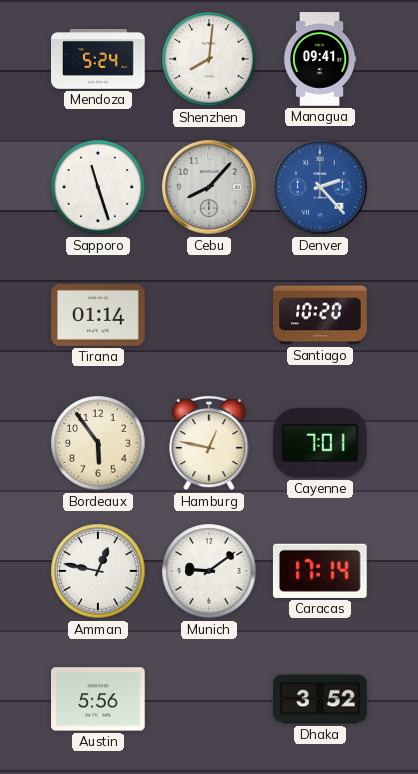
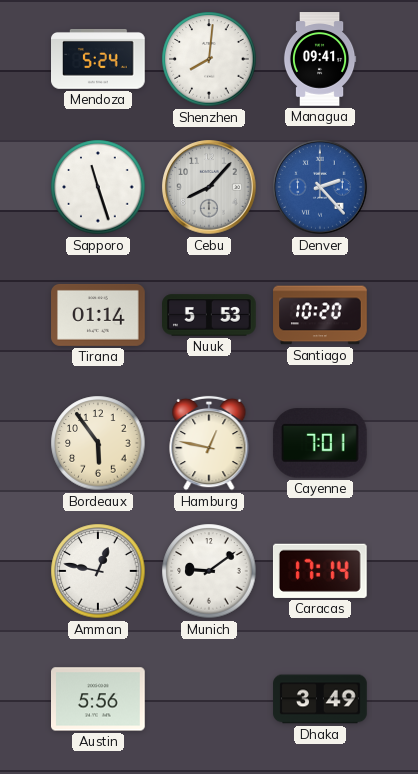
Nuuk: none -> 5:53
Dhaka: 3:52 -> 3:49
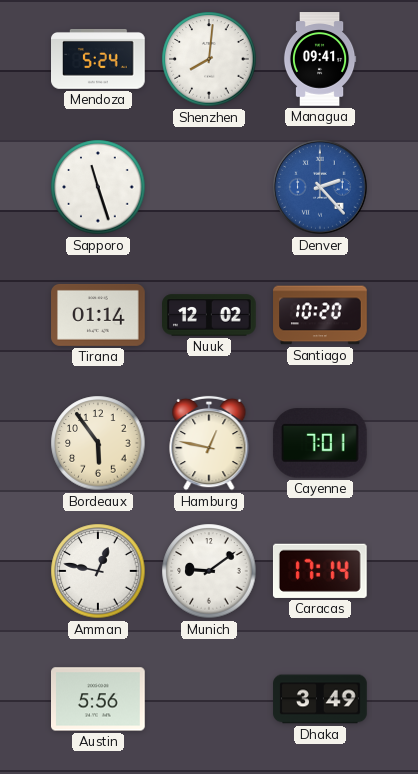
Cebu: 8:07 -> none
Nuuk: 5:53 -> 12:02
